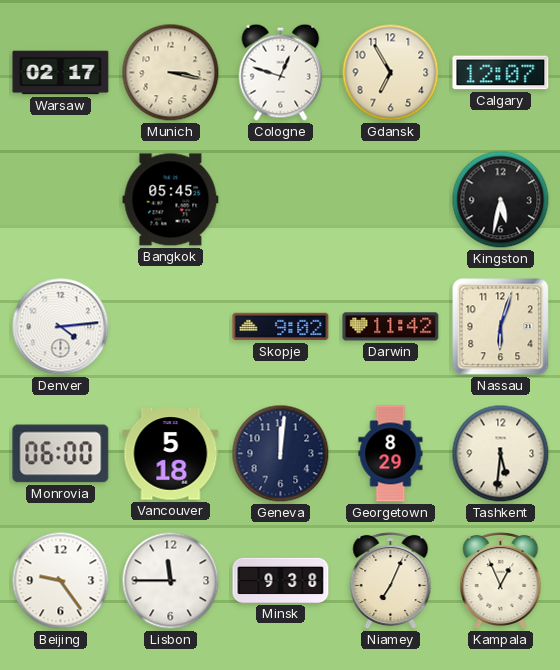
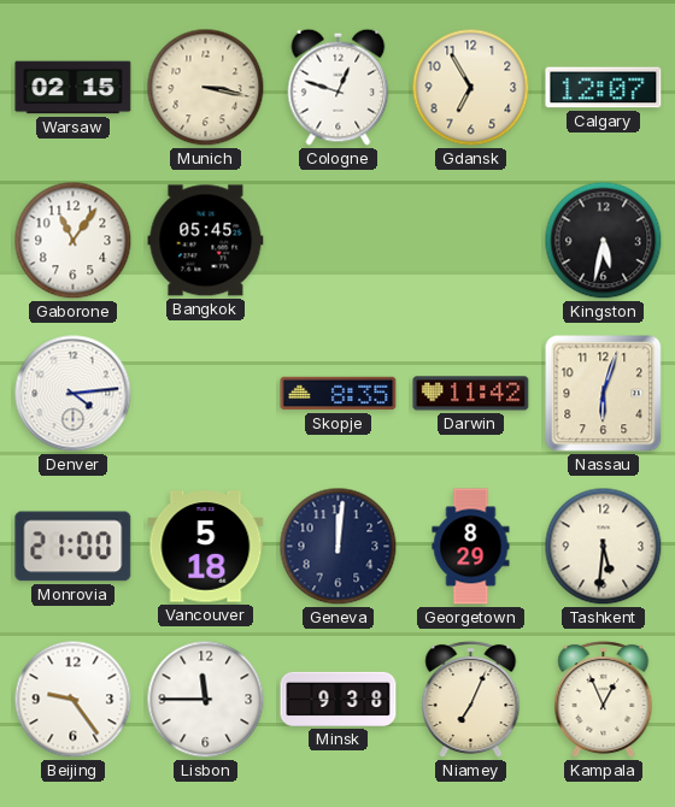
Warsaw: 02:17 -> 02:15
Gaborone: none -> 11:06
Skopje: 9:02 -> 8:35
Monrovia: 06:00 -> 21:00
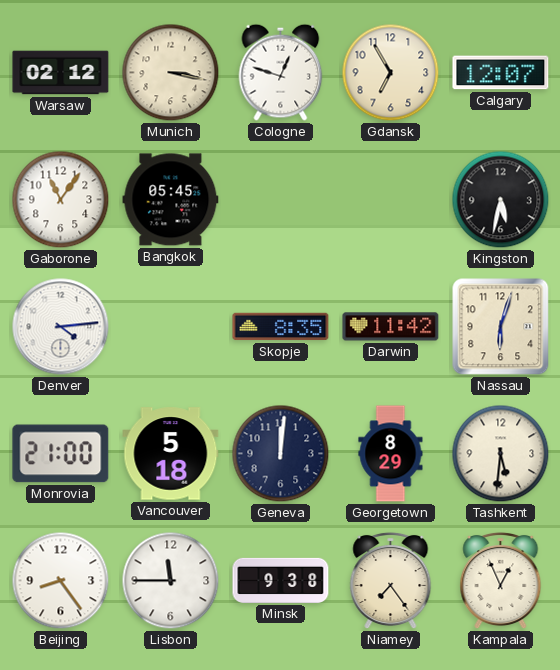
Warsaw: 02:15 -> 02:12
Beijing: 9:24 -> 8:24
Niamey: 7:04 -> 7:24
